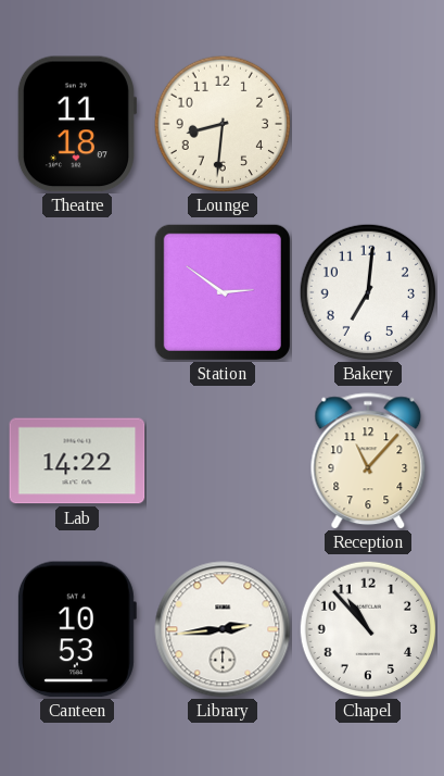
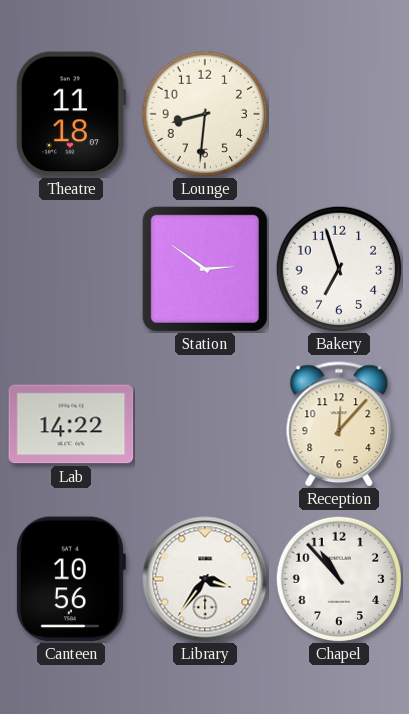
Bakery: 7:01 -> 6:57
Reception: 11:07 -> 12:07
Canteen: 10:53 -> 10:56
Library: 2:44 -> 3:36
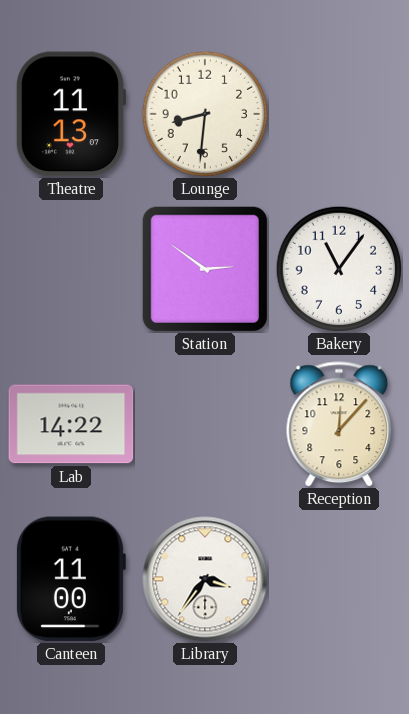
Theatre: 11:18 -> 11:13
Bakery: 6:57 -> 11:06
Canteen: 10:56 -> 11:00
Chapel: 10:53 -> none
